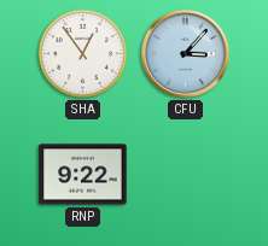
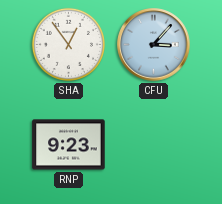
RNP: 9:22 -> 9:23
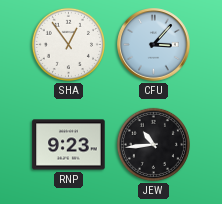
JEW: none -> 10:44
